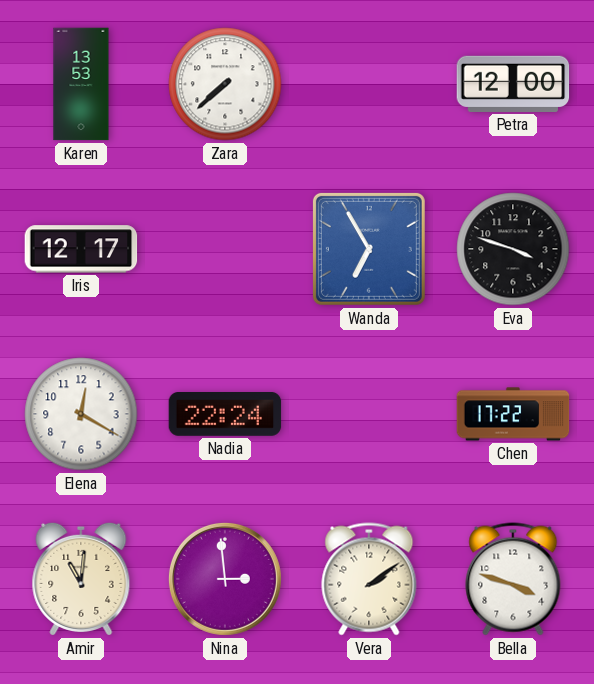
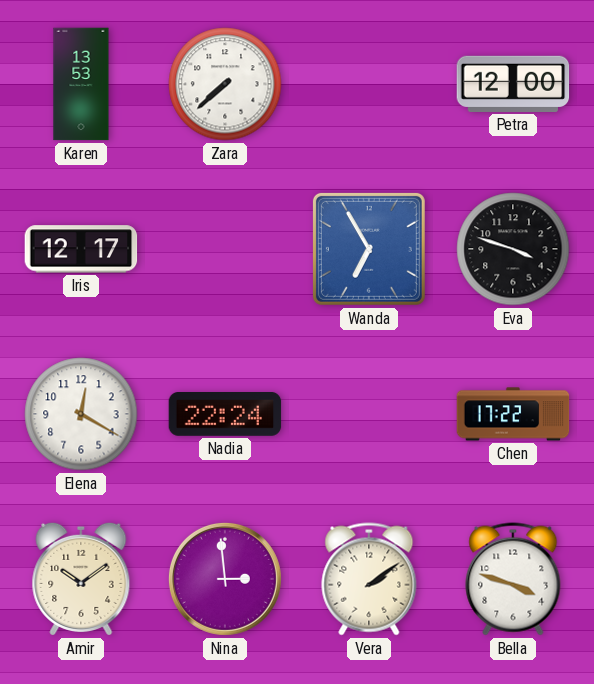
Amir: 11:01 -> 10:09
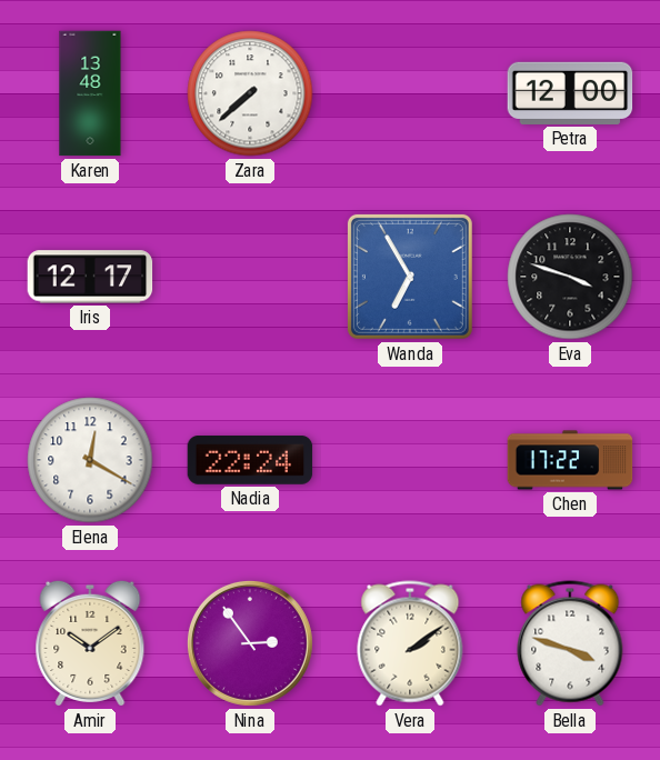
Karen: 13:53 -> 13:48
Nina: 2:59 -> 2:54
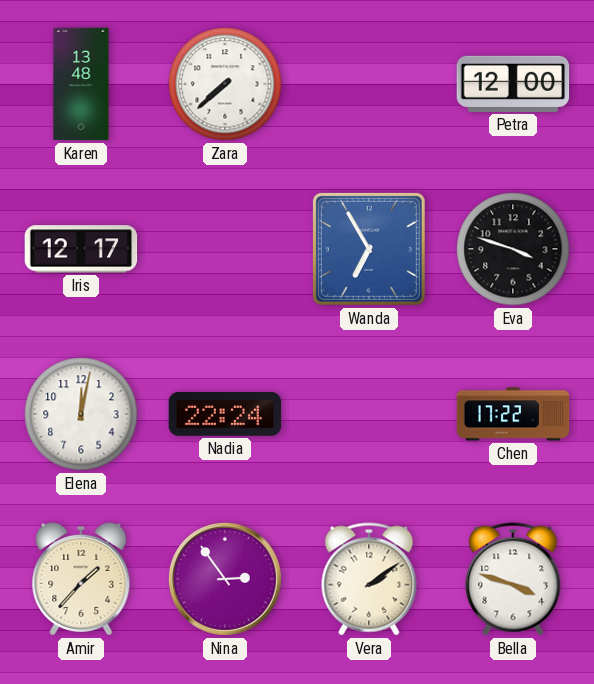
Elena: 12:20 -> 12:02
Amir: 10:09 -> 1:37
